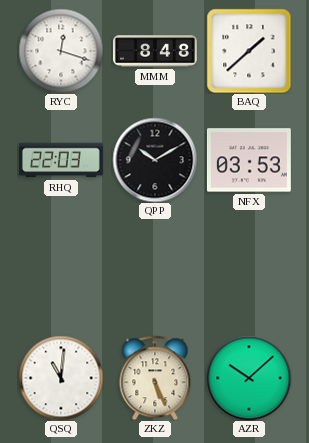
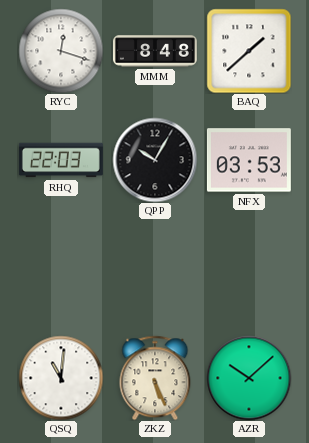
QPP: 10:10 -> 10:05
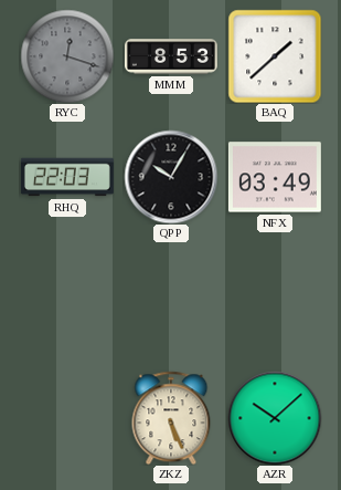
RYC dial: white -> grey
MMM: 8:48 -> 8:53
NFX: 03:53 -> 03:49
QSQ: 11:01 -> none
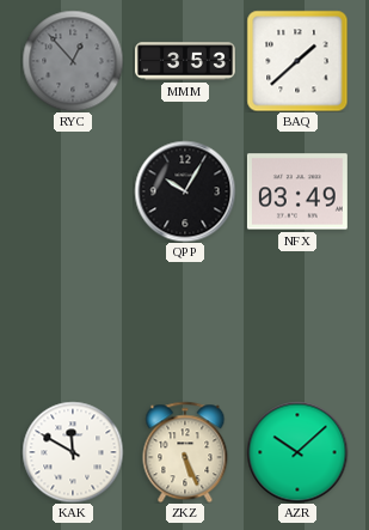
RYC: 12:18 -> 12:53
MMM: 8:53 -> 3:53
RHQ: 22:03 -> none
KAK: none -> 11:50
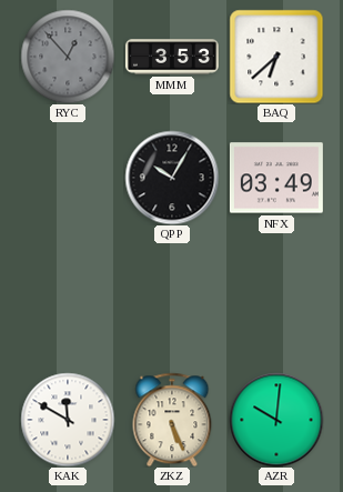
BAQ: 1:38 -> 6:38
AZR: 10:08 -> 10:01
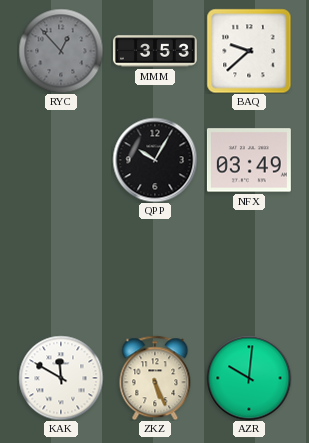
BAQ: 6:38 -> 9:38
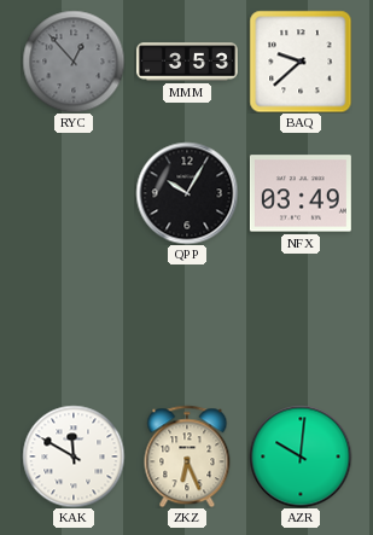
ZKZ: 5:26 -> 6:26
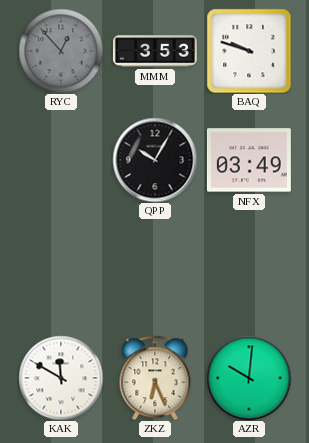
BAQ: 9:38 -> 9:48
